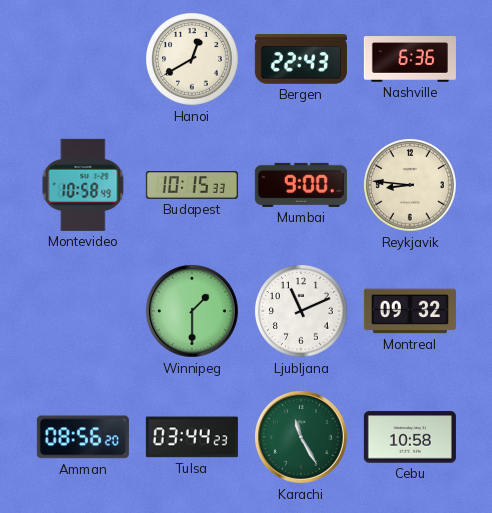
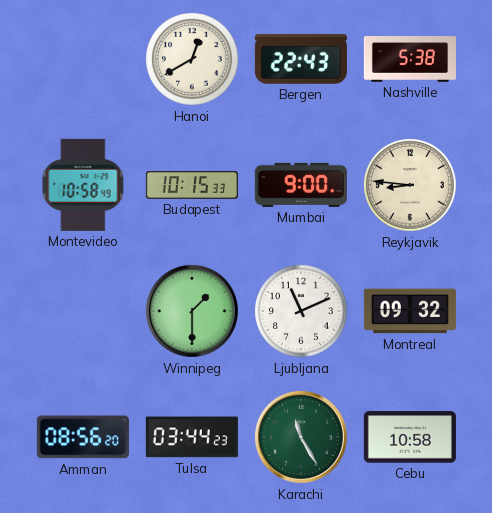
Nashville: 6:36 -> 5:38
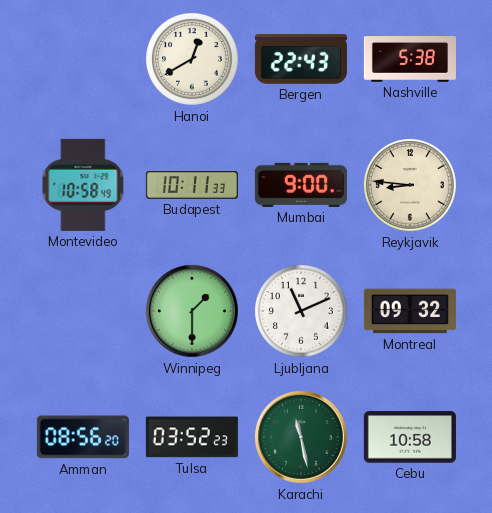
Budapest: 10:15 -> 10:11
Tulsa: 03:44 -> 03:52
Karachi: 11:25 -> 11:28
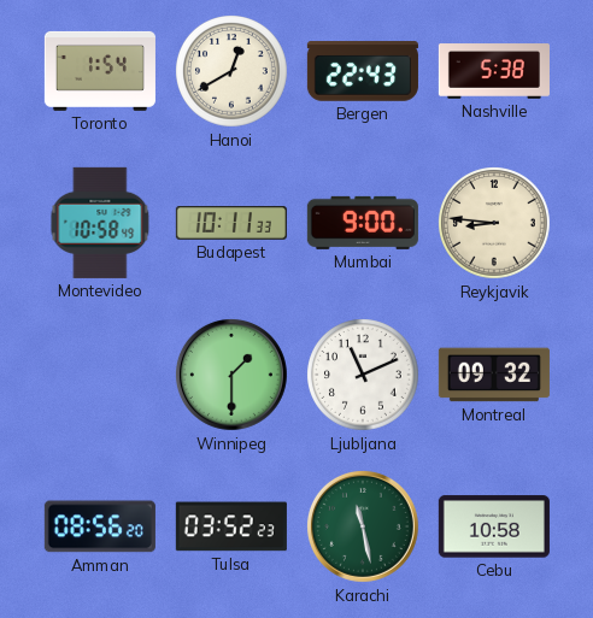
Toronto: none -> 1:54
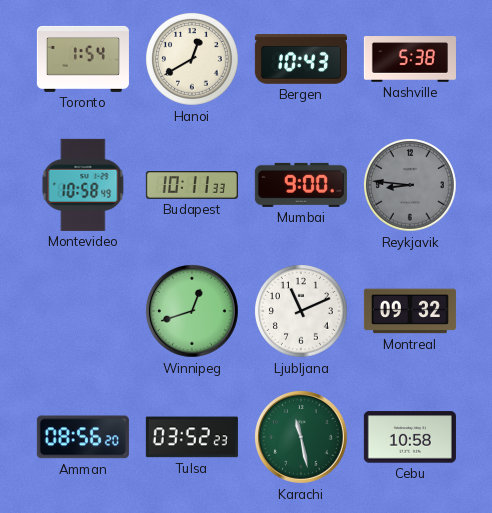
Bergen: 22:43 -> 10:43
Reykjavik dial: cream -> grey
Winnipeg: 1:30 -> 12:42
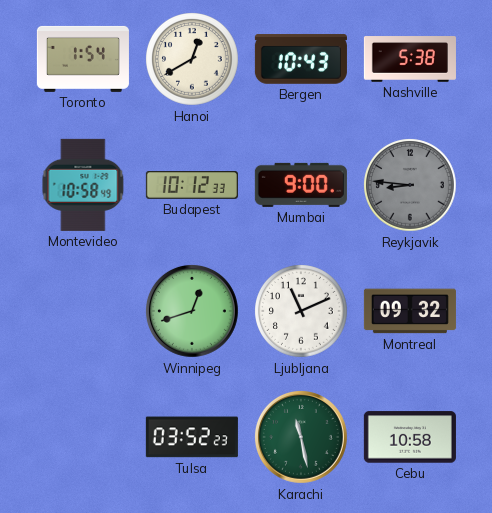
Budapest: 10:11 -> 10:12
Amman: 08:56 -> none
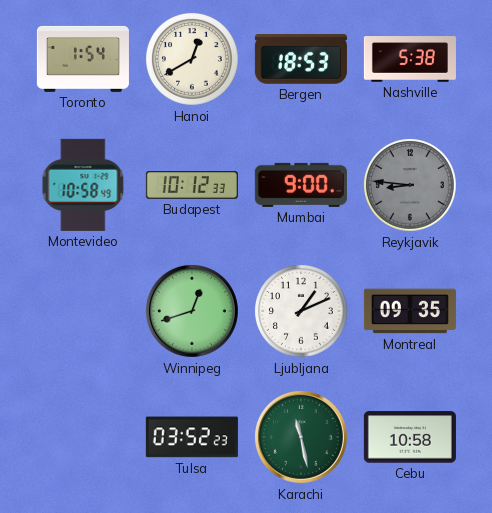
Bergen: 10:43 -> 18:53
Ljubljana: 11:11 -> 1:11
Montreal: 09:32 -> 09:35
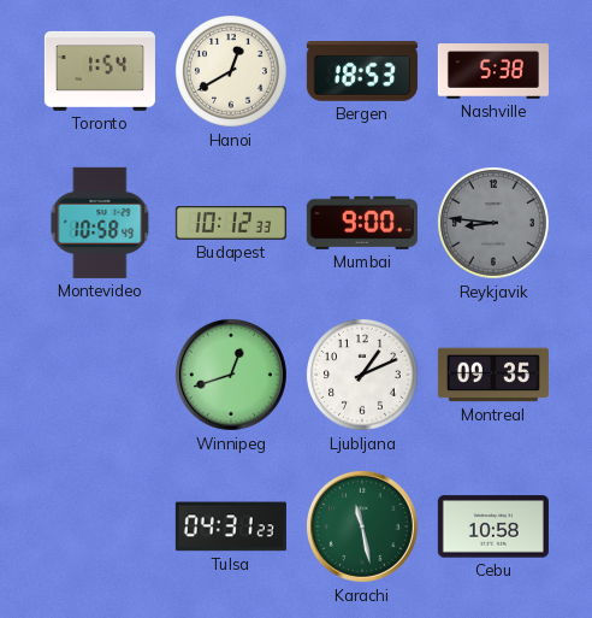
Tulsa: 03:52 -> 04:31
